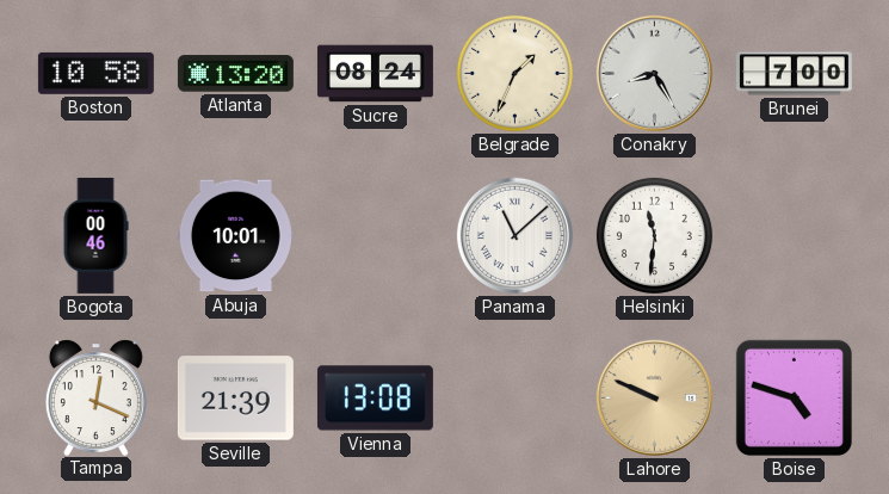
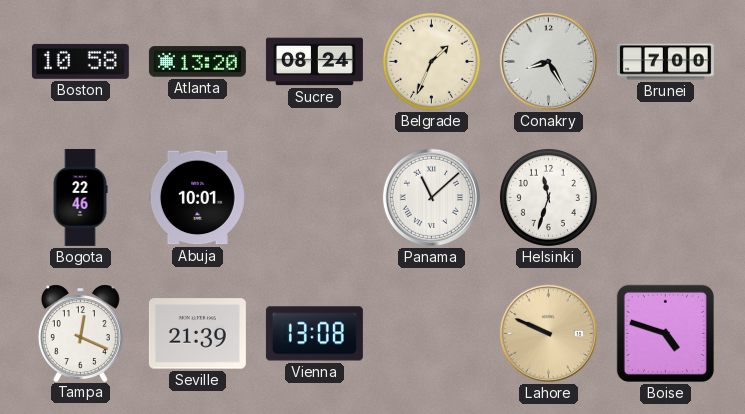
Bogota: 00:46 -> 22:46
Helsinki: 11:31 -> 11:33
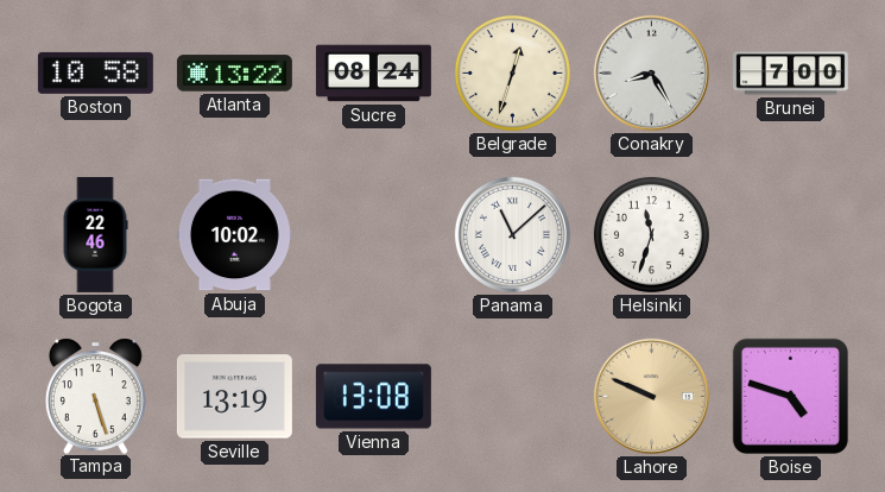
Atlanta: 13:20 -> 13:22
Belgrade: 1:34 -> 12:33
Abuja: 10:01 -> 10:02
Tampa: 12:19 -> 5:27
Seville: 21:39 -> 13:19
